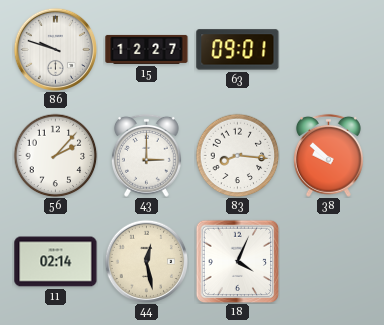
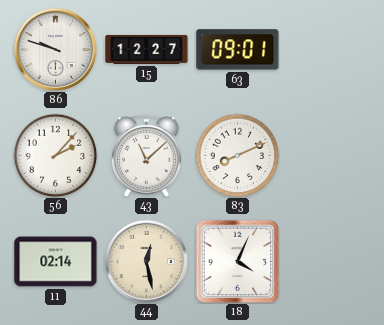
43: 3:00 -> 11:08
83: 8:16 -> 8:11
38: 9:52 -> none
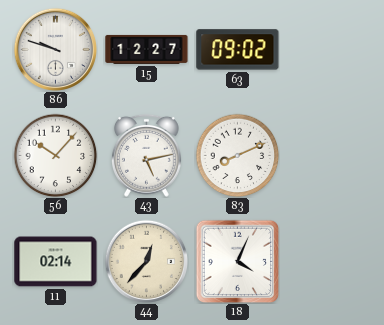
63: 09:01 -> 09:02
56: 2:07 -> 10:07
43: 11:08 -> 5:13
44: 12:28 -> 12:37
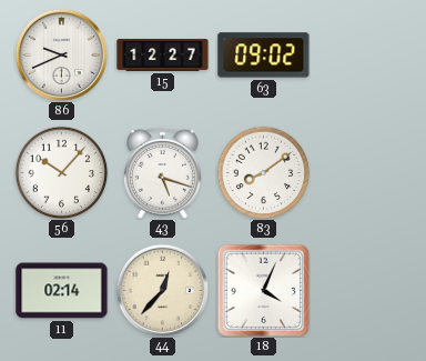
86: 9:48 -> 9:41
43: 5:13 -> 5:18
83: 8:11 -> 8:09
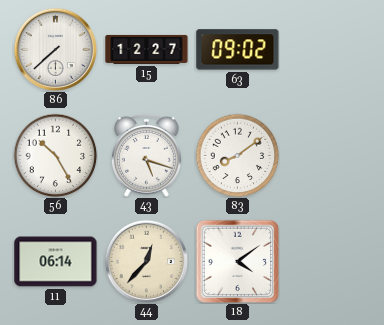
86: 9:41 -> 7:38
56: 10:07 -> 10:25
11: 02:14 -> 06:14
18: 4:04 -> 4:09
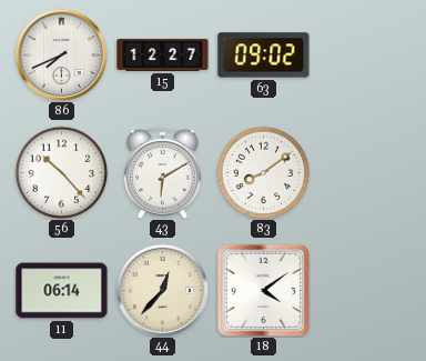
86: 7:38 -> 7:41
56: 10:25 -> 10:23
43: 5:18 -> 6:10
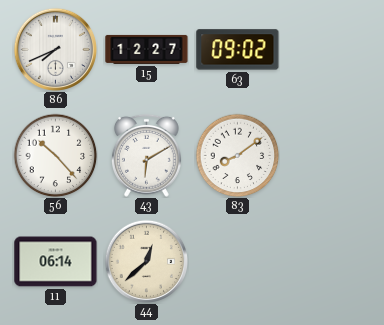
44: 12:37 -> 12:38
18: 4:09 -> none
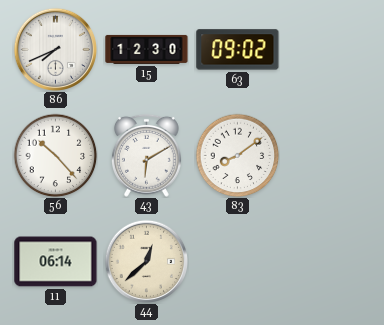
15: 12:27 -> 12:30
